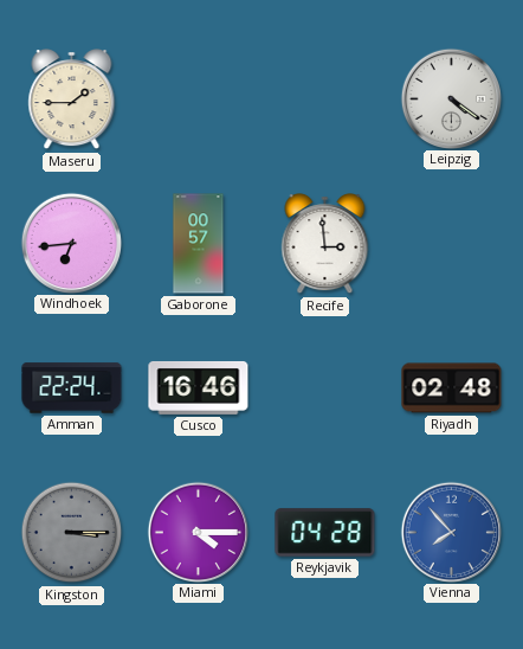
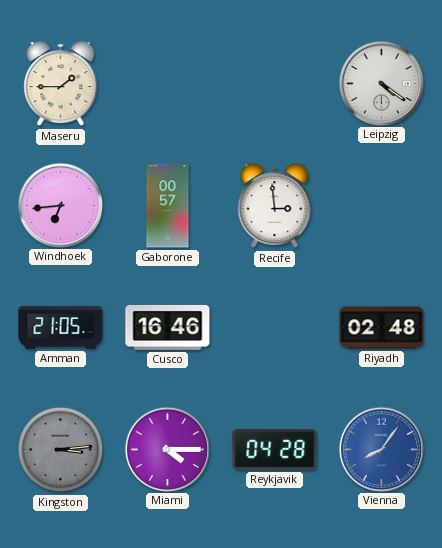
Amman: 22:24 -> 21:05
Kingston: 3:15 -> 3:14
Vienna: 7:53 -> 8:06
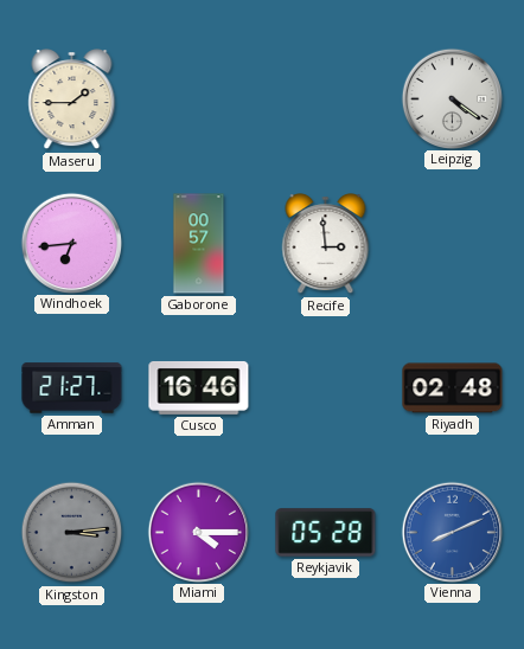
Amman: 21:05 -> 21:27
Reykjavik: 04:28 -> 05:28
Vienna: 8:06 -> 8:11
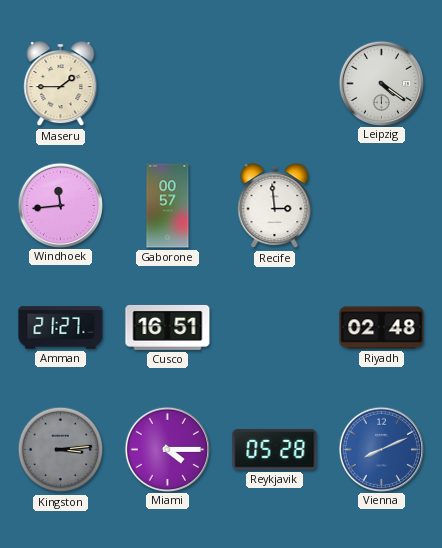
Windhoek: 6:44 -> 11:44
Cusco: 16:46 -> 16:51
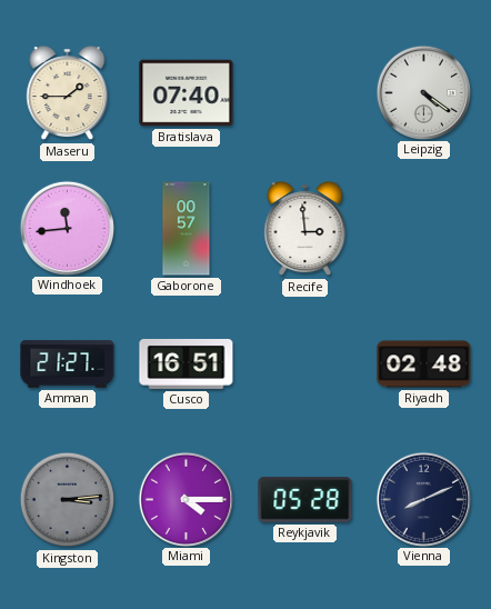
Bratislava: none -> 07:40
Vienna dial: blue -> navy
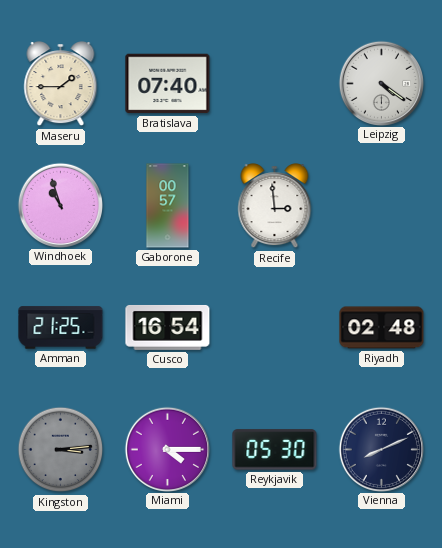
Windhoek: 11:44 -> 10:57
Amman: 21:27 -> 21:25
Cusco: 16:51 -> 16:54
Reykjavik: 05:28 -> 05:30
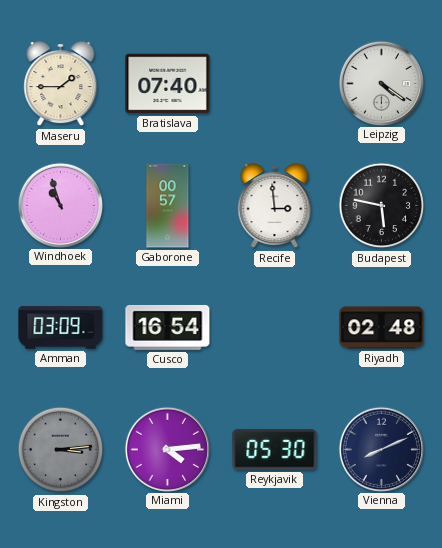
Budapest: none -> 5:47
Amman: 21:25 -> 03:09
Miami: 4:15 -> 4:14
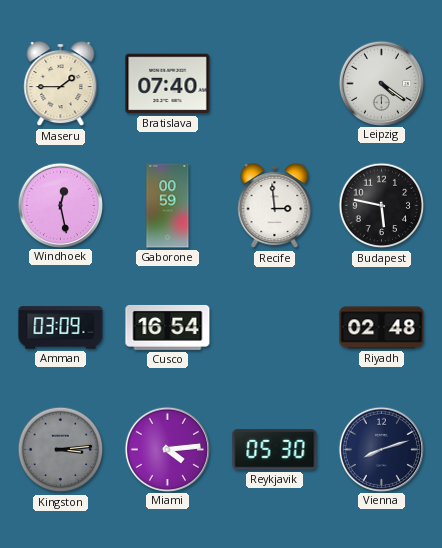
Windhoek: 10:57 -> 12:28
Gaborone: 00:57 -> 00:59
Vienna: 8:11 -> 8:12
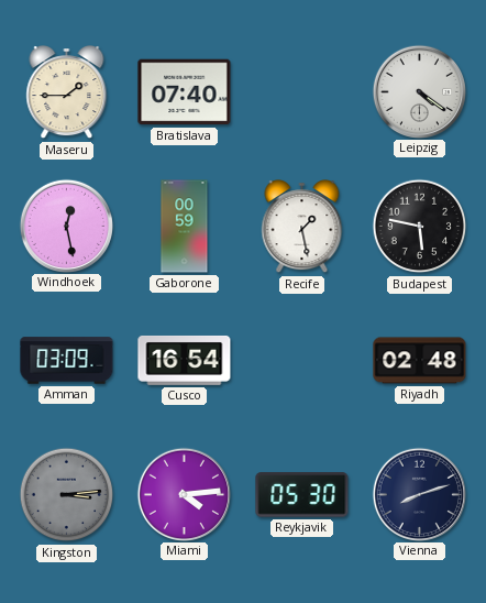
Recife: 2:59 -> 1:28
